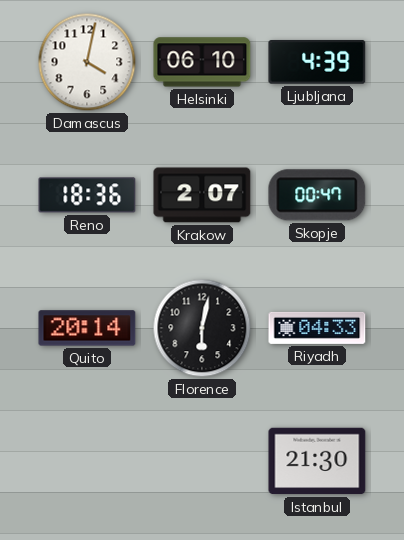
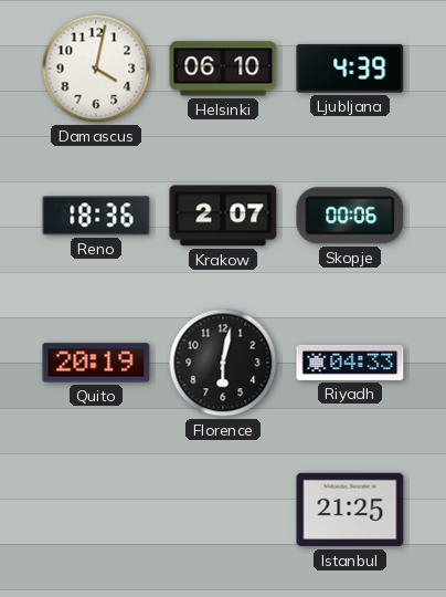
Skopje: 00:47 -> 00:06
Quito: 20:14 -> 20:19
Istanbul: 21:30 -> 21:25
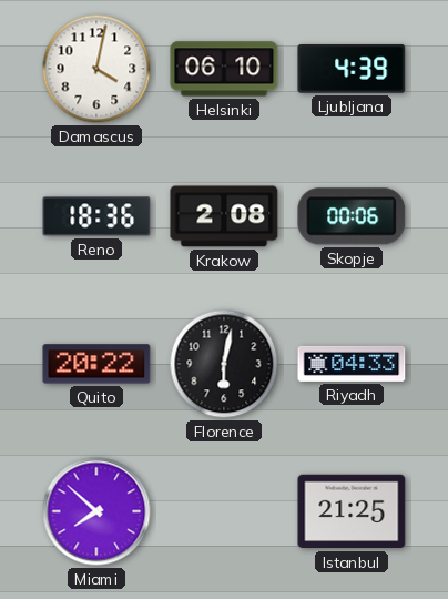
Krakow: 2:07 -> 2:08
Quito: 20:19 -> 20:22
Miami: none -> 7:52
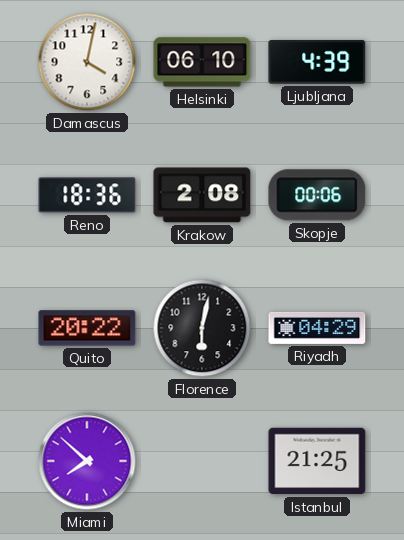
Riyadh: 04:33 -> 04:29
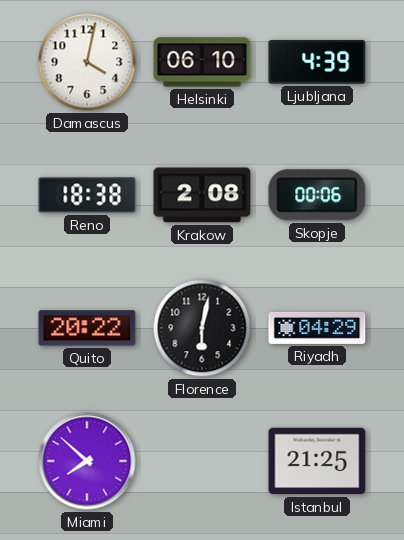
Reno: 18:36 -> 18:38
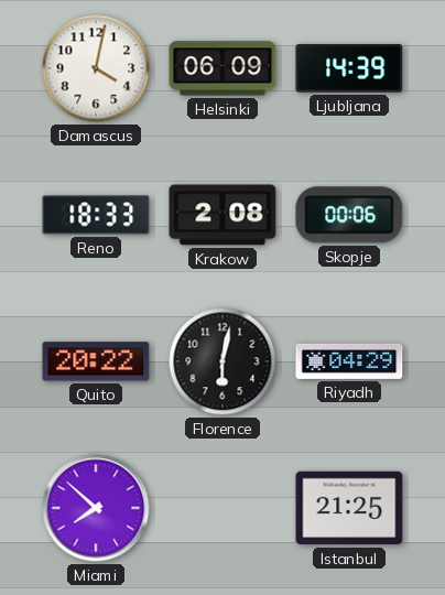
Helsinki: 06:10 -> 06:09
Ljubljana: 4:39 -> 14:39
Reno: 18:38 -> 18:33
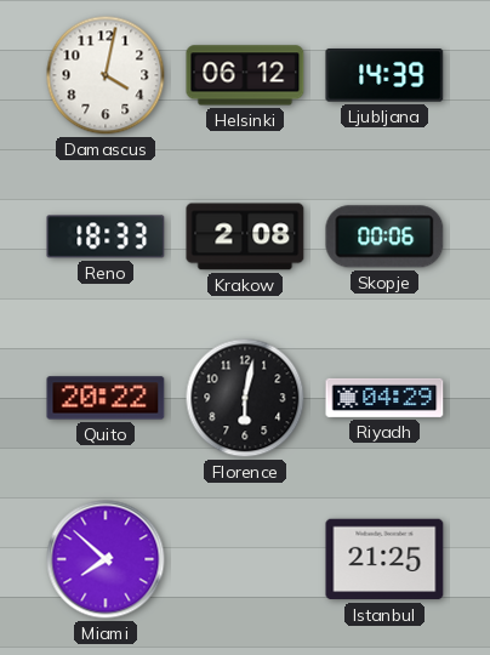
Helsinki: 06:09 -> 06:12
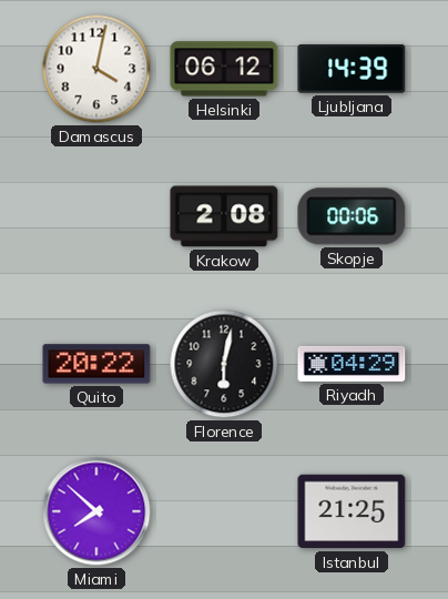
Reno: 18:33 -> none
